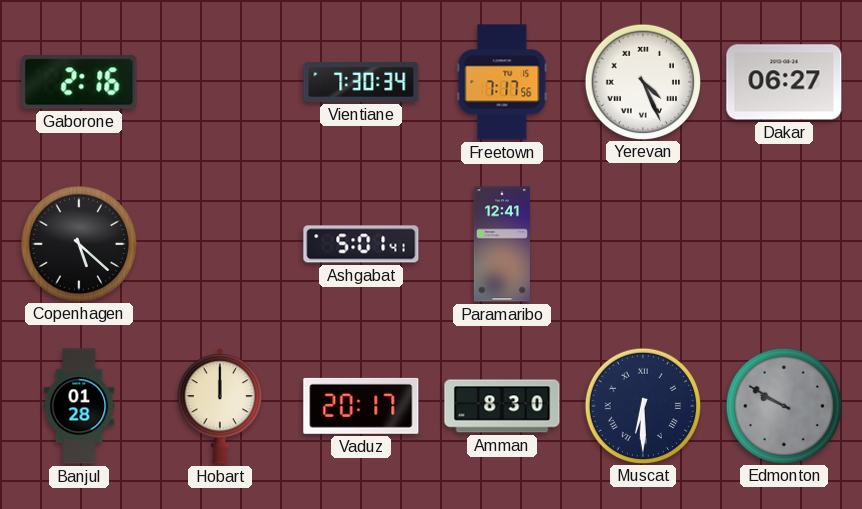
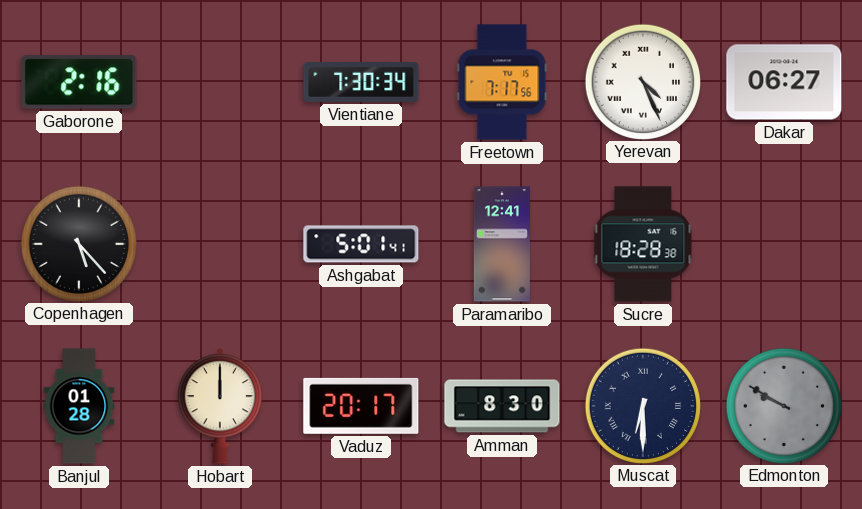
Copenhagen: 5:22 -> 5:23
Sucre: none -> 18:28
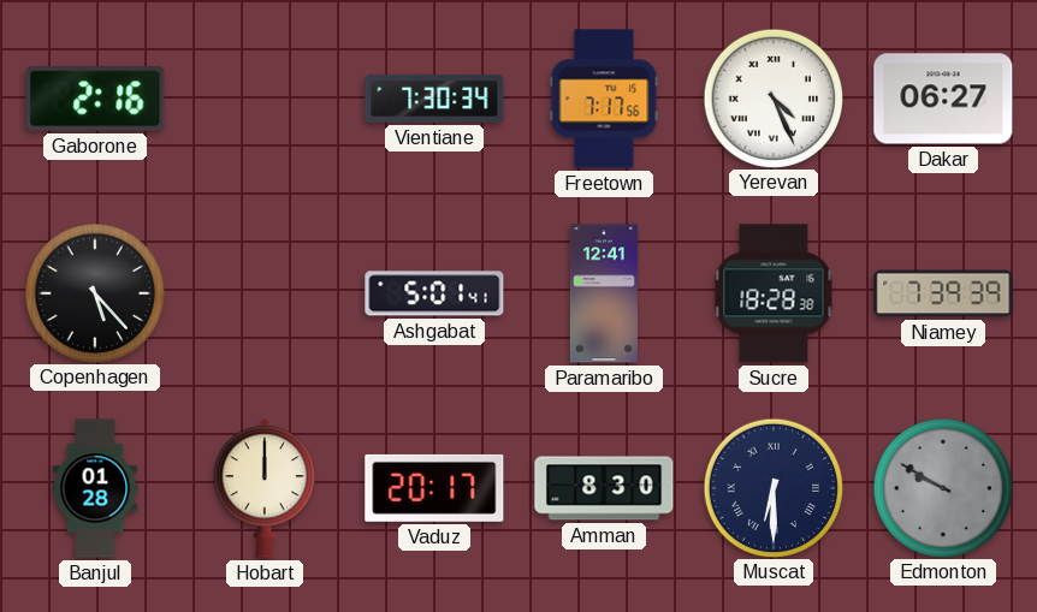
Niamey: none -> 7:39
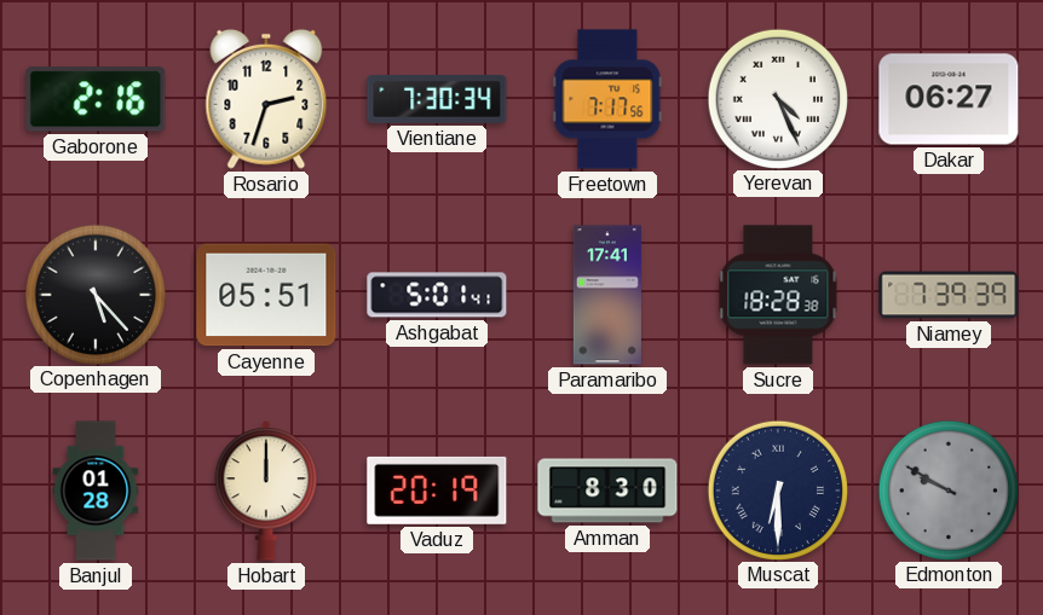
Rosario: none -> 2:33
Cayenne: none -> 05:51
Paramaribo: 12:41 -> 17:41
Vaduz: 20:17 -> 20:19
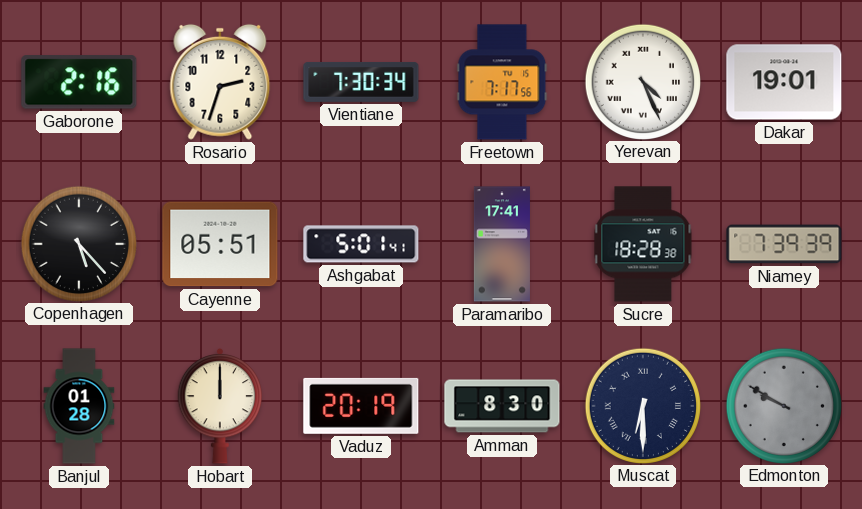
Dakar: 06:27 -> 19:01
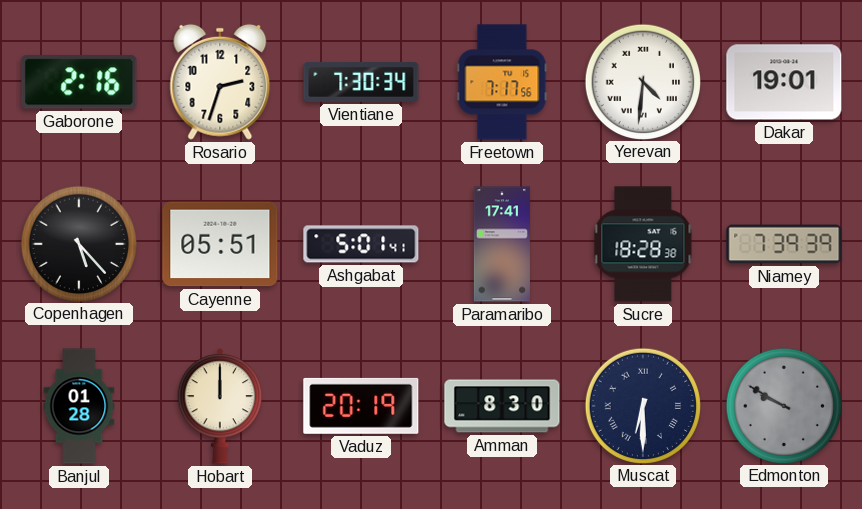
Yerevan: 4:26 -> 4:31
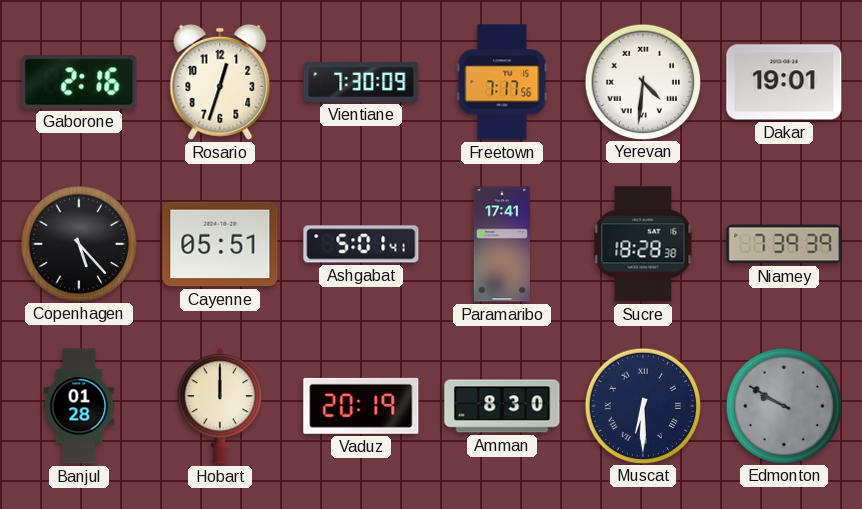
Rosario: 2:33 -> 12:33
Vientiane: 7:30:34 -> 7:30:09
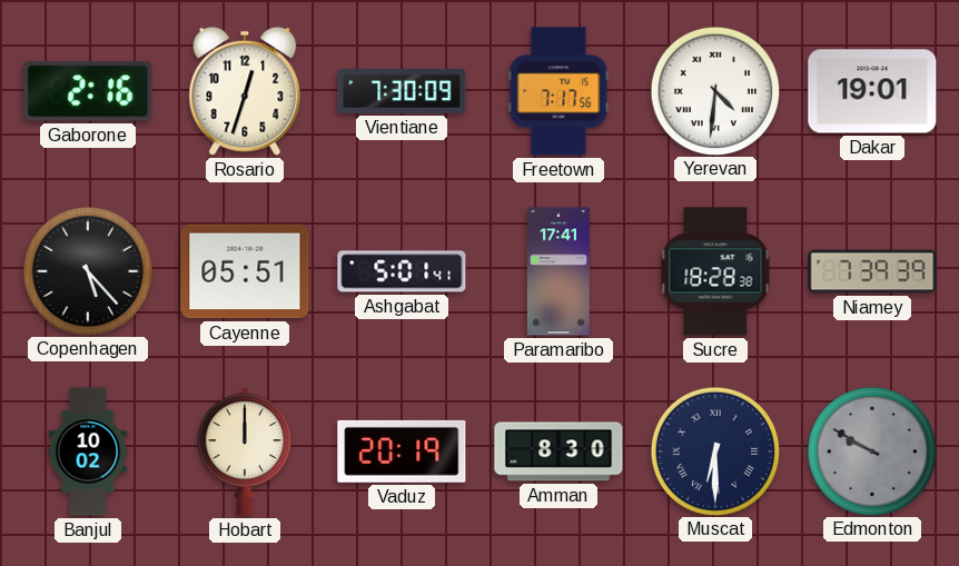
Banjul: 01:28 -> 10:02
